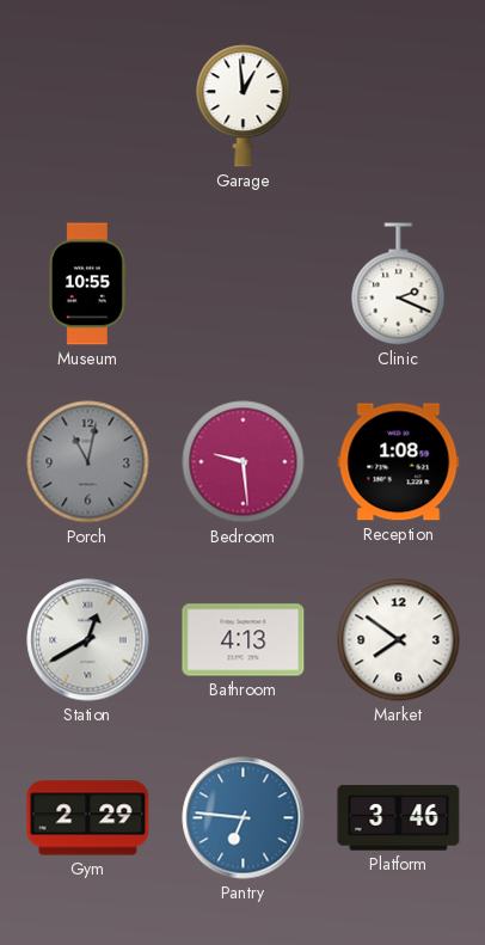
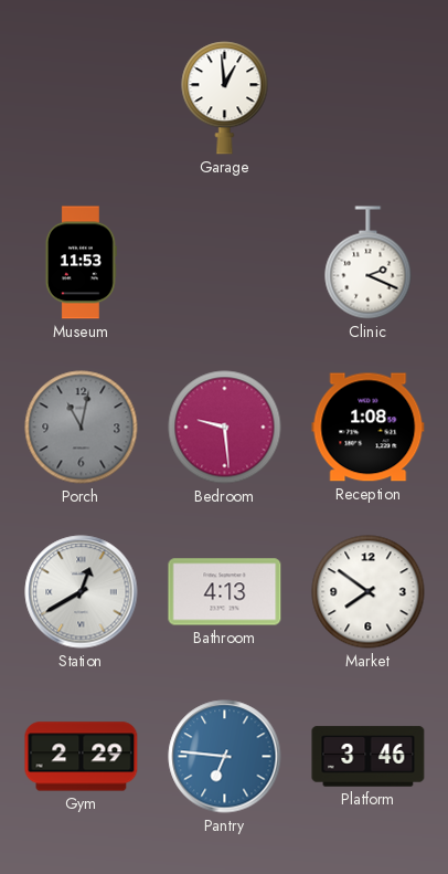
Museum: 10:55 -> 11:53
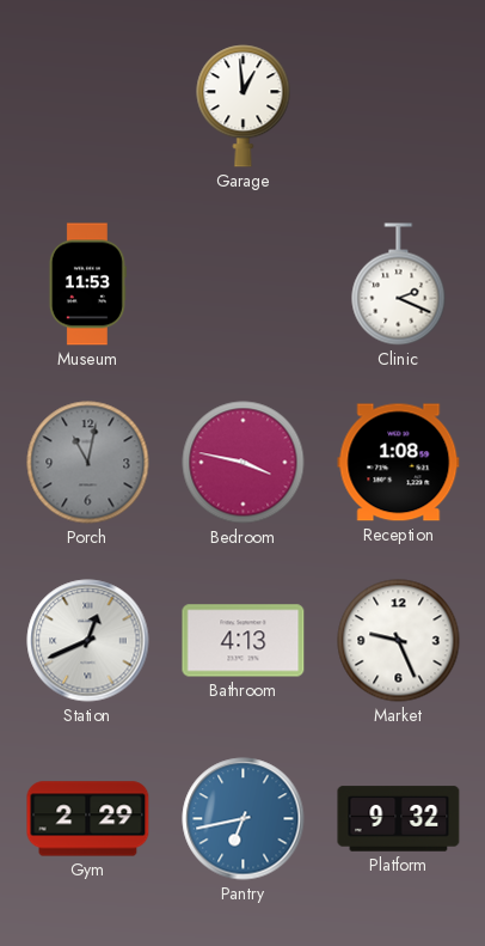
Bedroom: 9:29 -> 3:47
Station: 12:40 -> 12:41
Market: 7:51 -> 9:26
Pantry: 6:46 -> 6:43
Platform: 3:46 -> 9:32
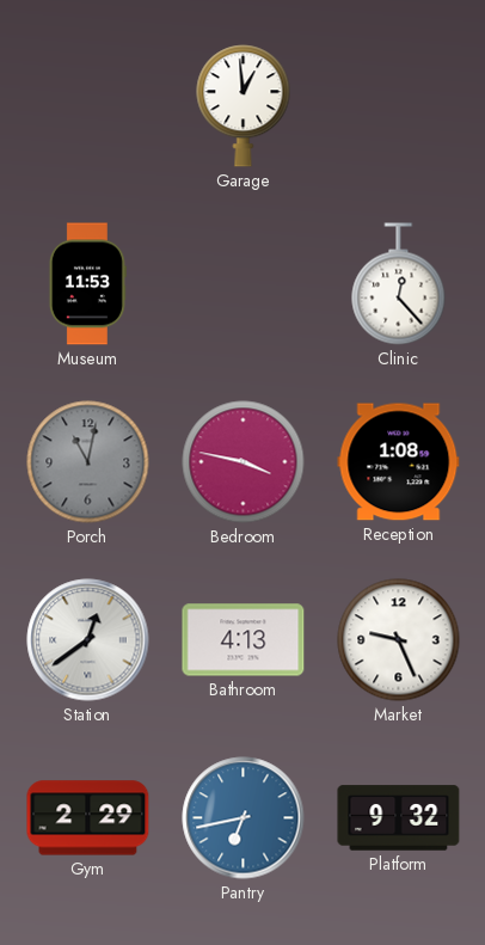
Clinic: 2:19 -> 12:23
Station: 12:41 -> 12:39
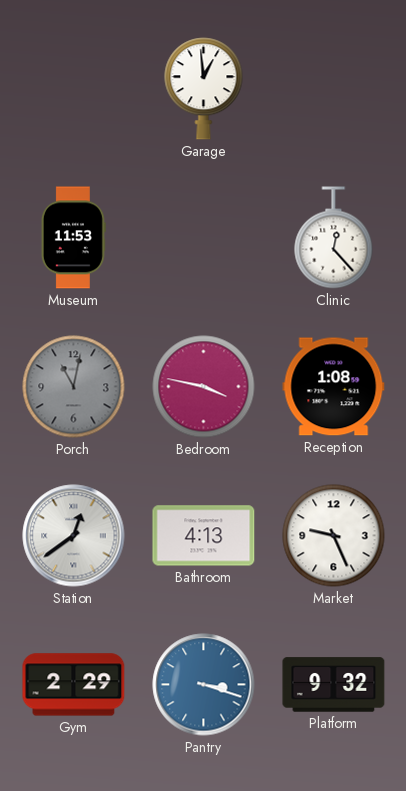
Pantry: 6:43 -> 3:18
